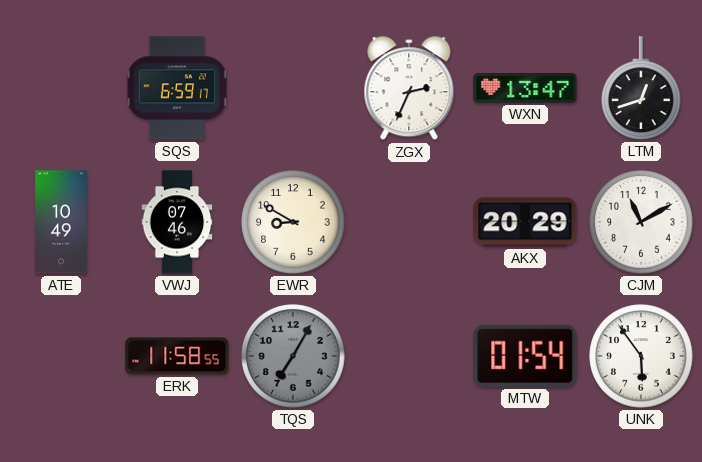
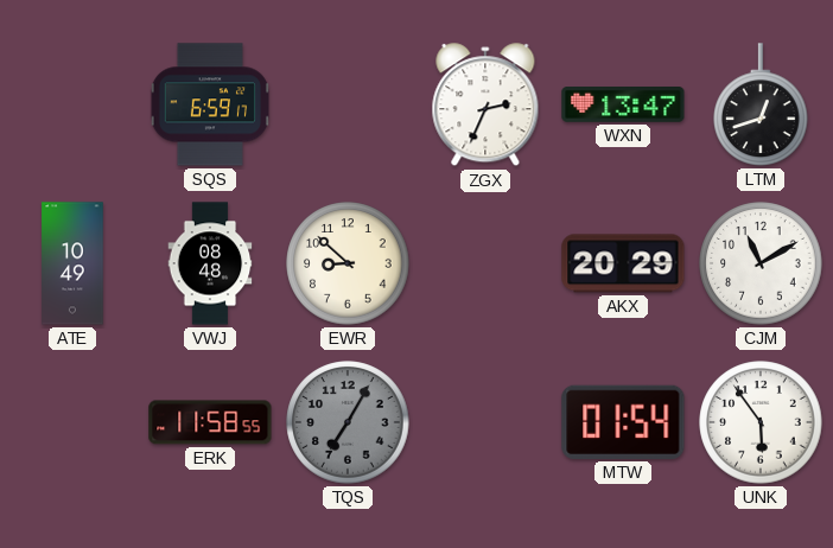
VWJ: 07:46 -> 08:48
EWR: 8:50 -> 8:52
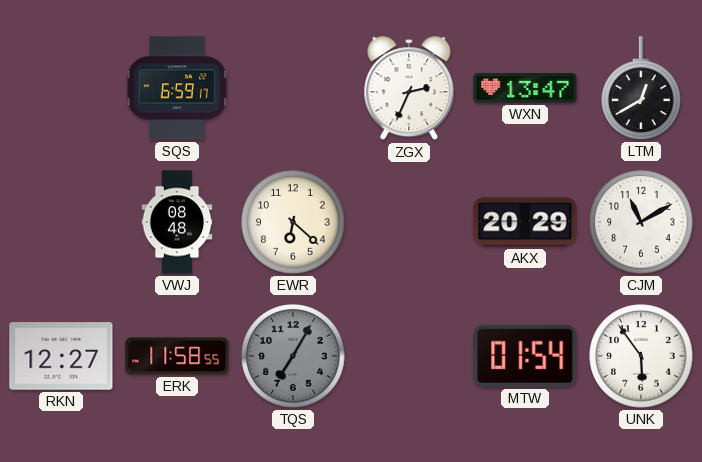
LTM: 12:42 -> 12:40
ATE: 10:49 -> none
EWR: 8:52 -> 6:22
RKN: none -> 12:27
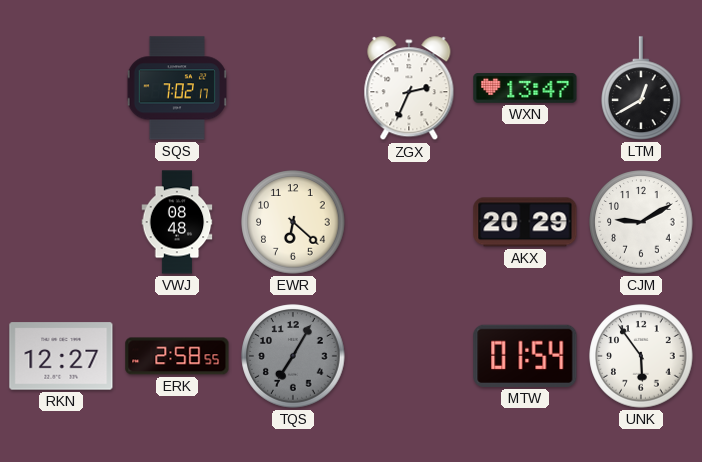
SQS: 6:59 -> 7:02
CJM: 11:10 -> 9:10
ERK: 11:58 -> 2:58
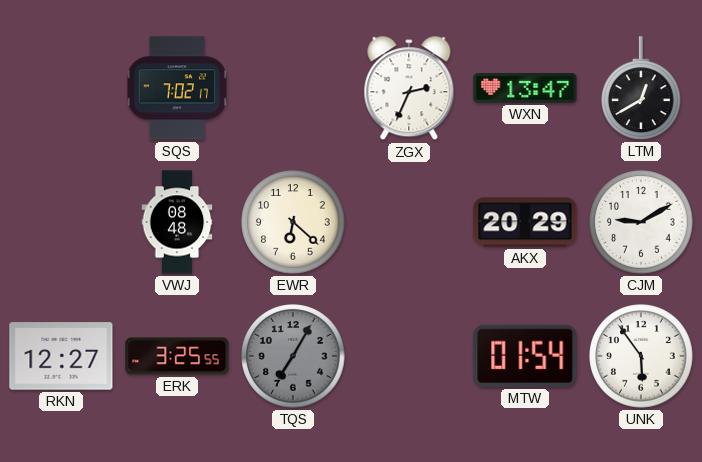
ERK: 2:58 -> 3:25
